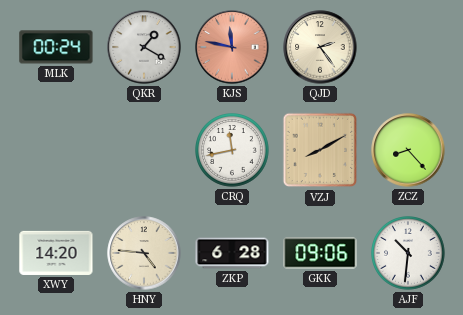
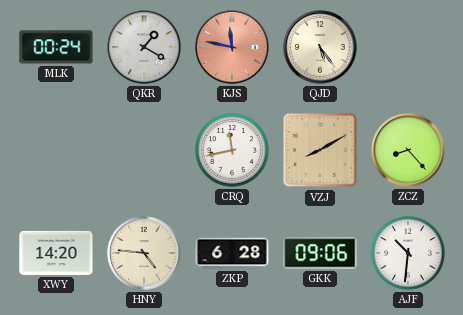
QJD: 2:24 -> 5:24
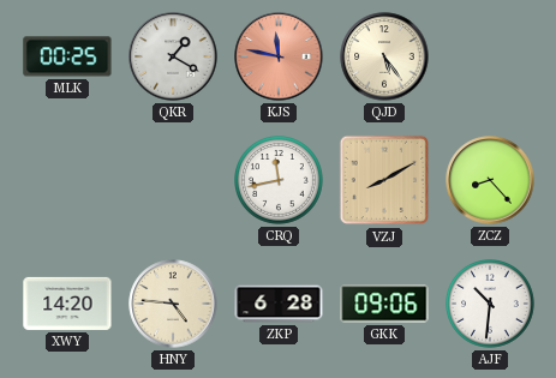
MLK: 00:24 -> 00:25
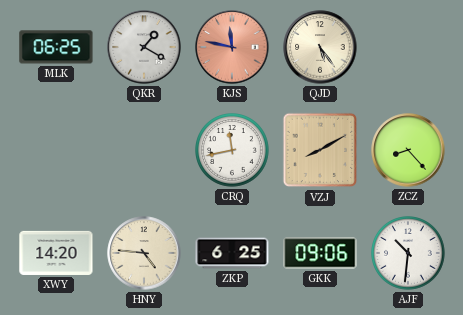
MLK: 00:25 -> 06:25
ZKP: 6:28 -> 6:25
